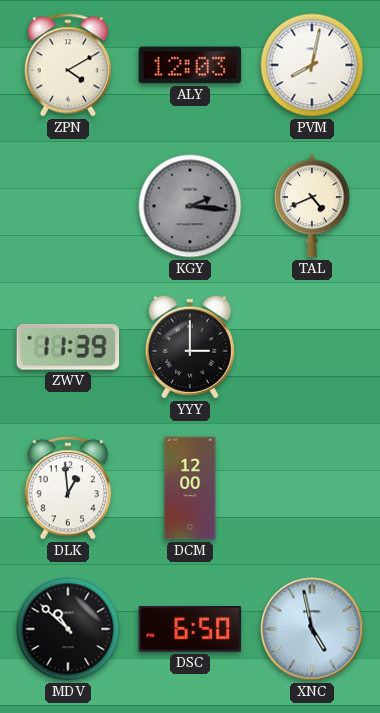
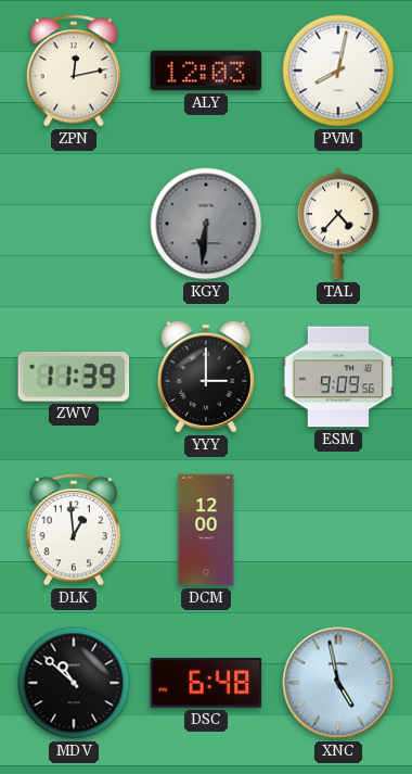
ZPN: 4:10 -> 12:13
KGY: 2:16 -> 6:31
TAL: 4:41 -> 4:37
ESM: none -> 9:09
DSC: 6:50 -> 6:48
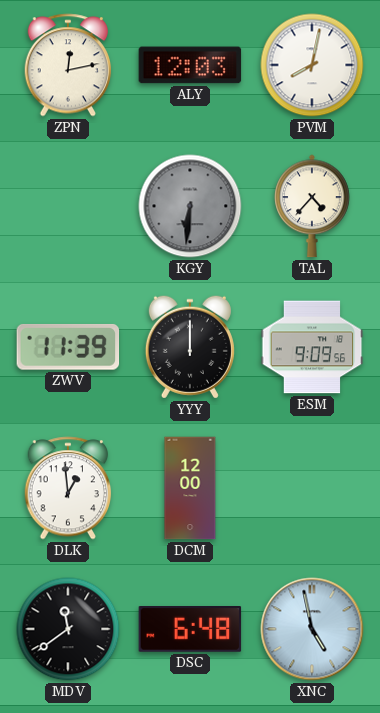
YYY: 3:00 -> 12:00
MDV: 10:52 -> 11:39
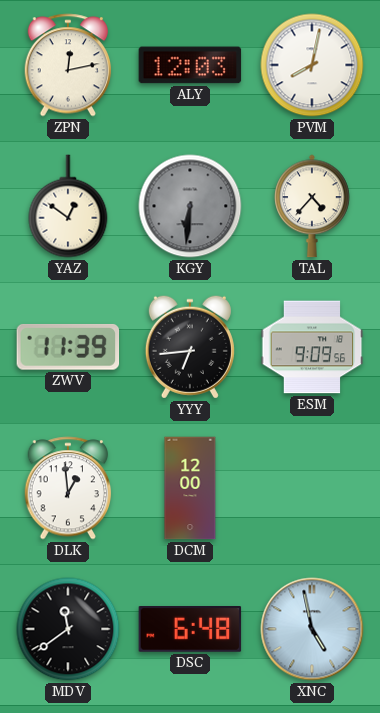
YAZ: none -> 12:51
YYY: 12:00 -> 6:44
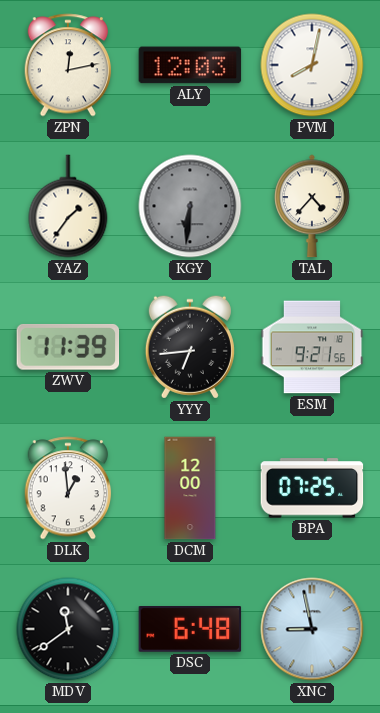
YAZ: 12:51 -> 1:36
ESM: 9:09 -> 9:21
BPA: none -> 07:25
XNC: 4:58 -> 8:58
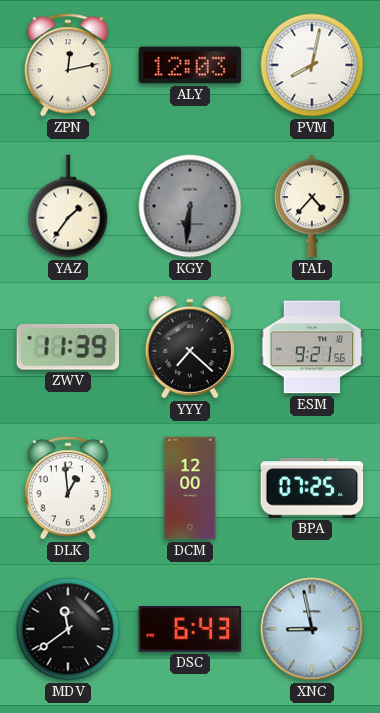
YYY: 6:44 -> 7:22
DSC: 6:48 -> 6:43
